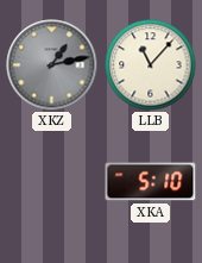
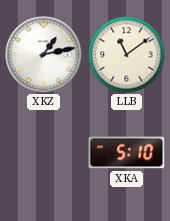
XKZ dial: grey -> white
LLB: 11:07 -> 11:09
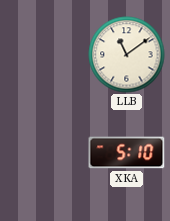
XKZ: 1:13 -> none
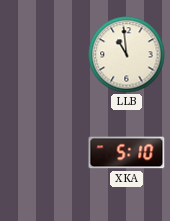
LLB: 11:09 -> 10:59
